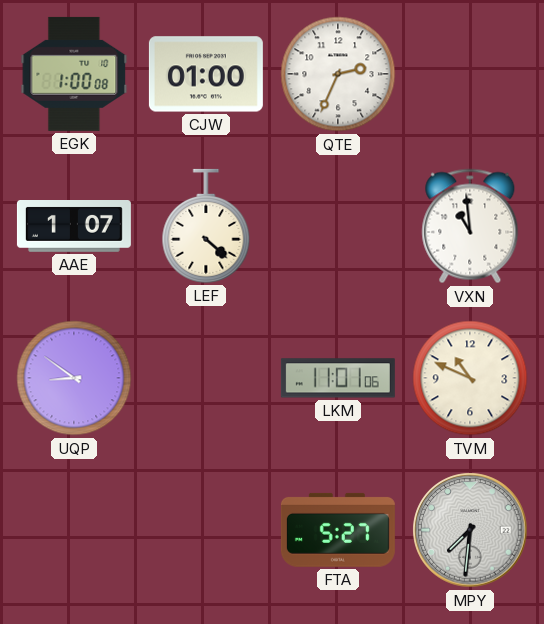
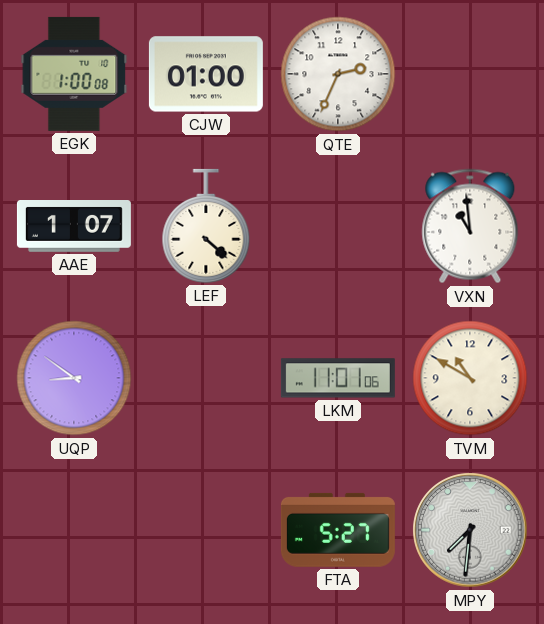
TVM: 10:49 -> 10:50
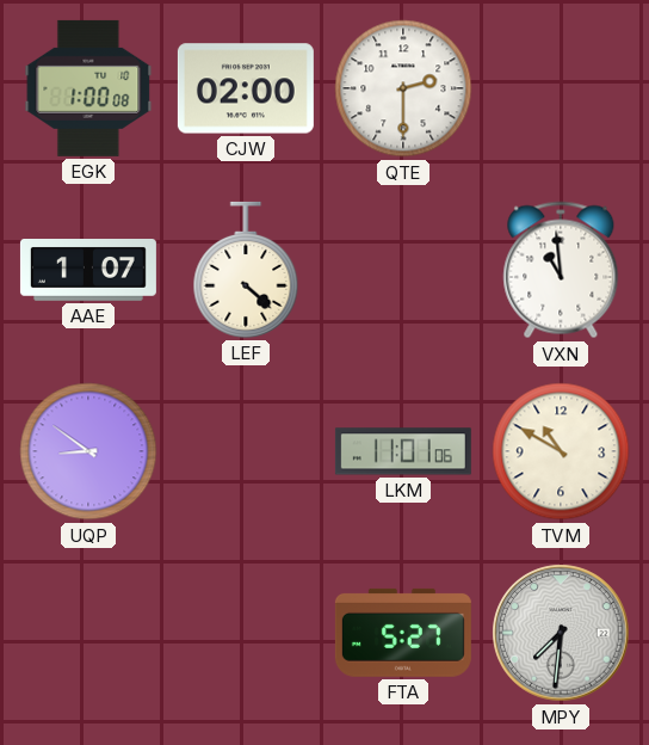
CJW: 01:00 -> 02:00
QTE: 2:34 -> 2:30
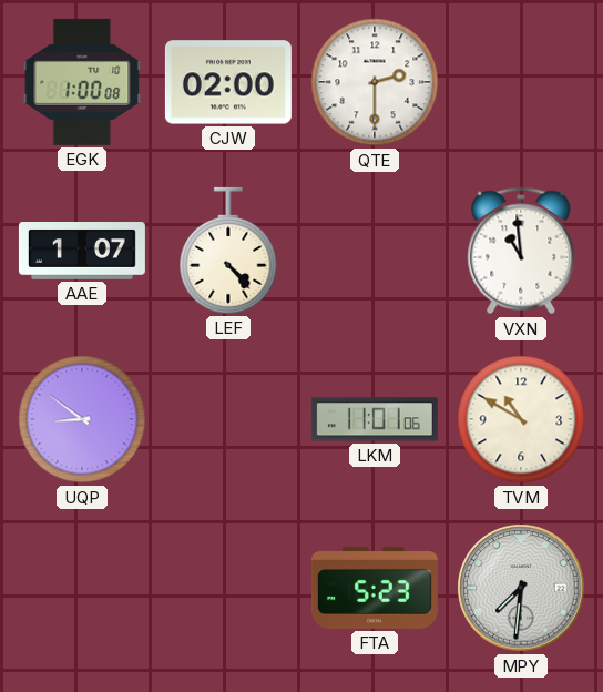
LEF: 4:22 -> 4:23
FTA: 5:27 -> 5:23
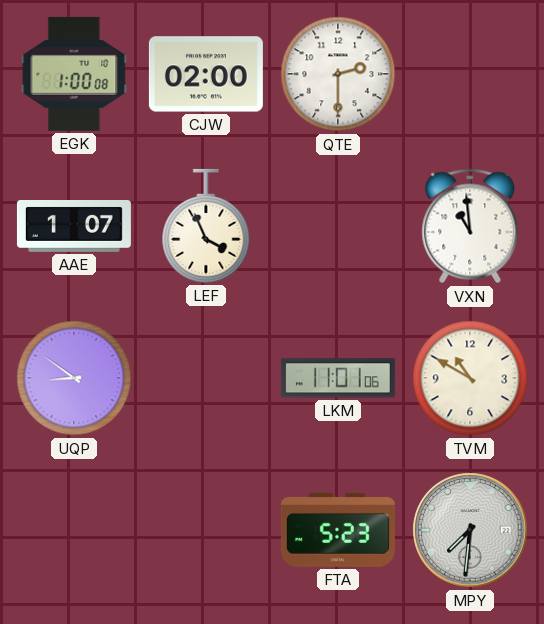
LEF: 4:23 -> 3:56
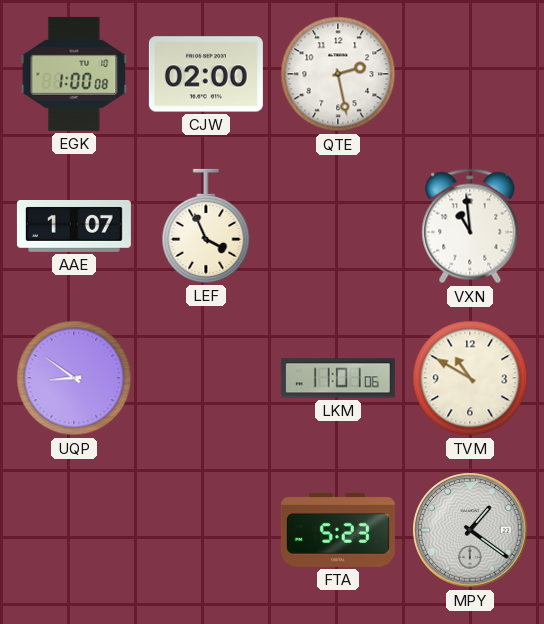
QTE: 2:30 -> 2:28
MPY: 7:31 -> 1:21
